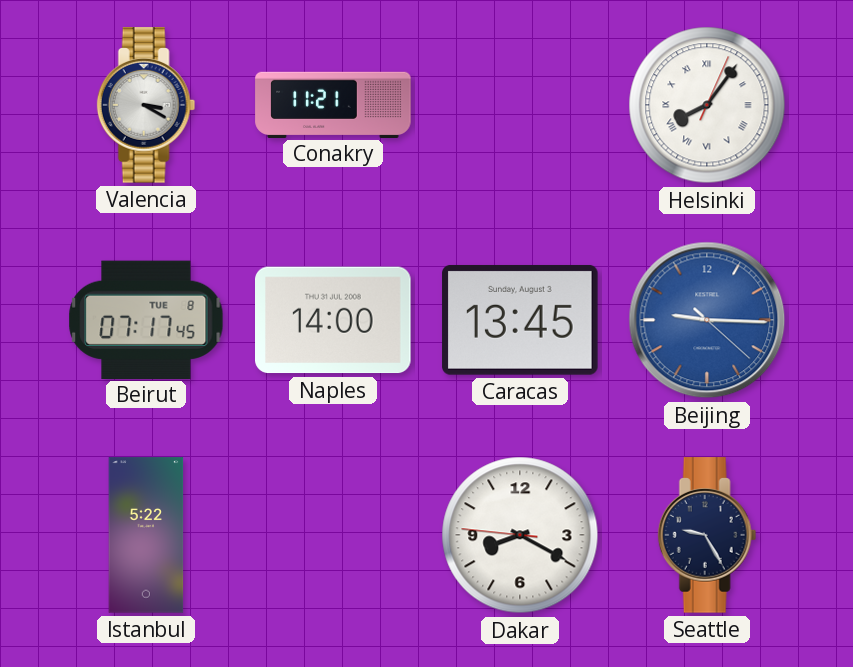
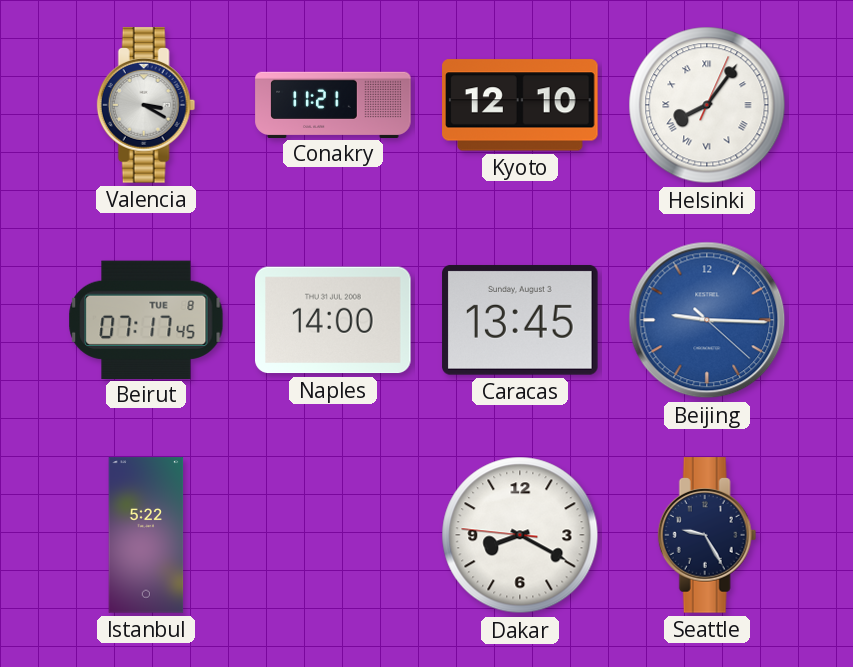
Kyoto: none -> 12:10
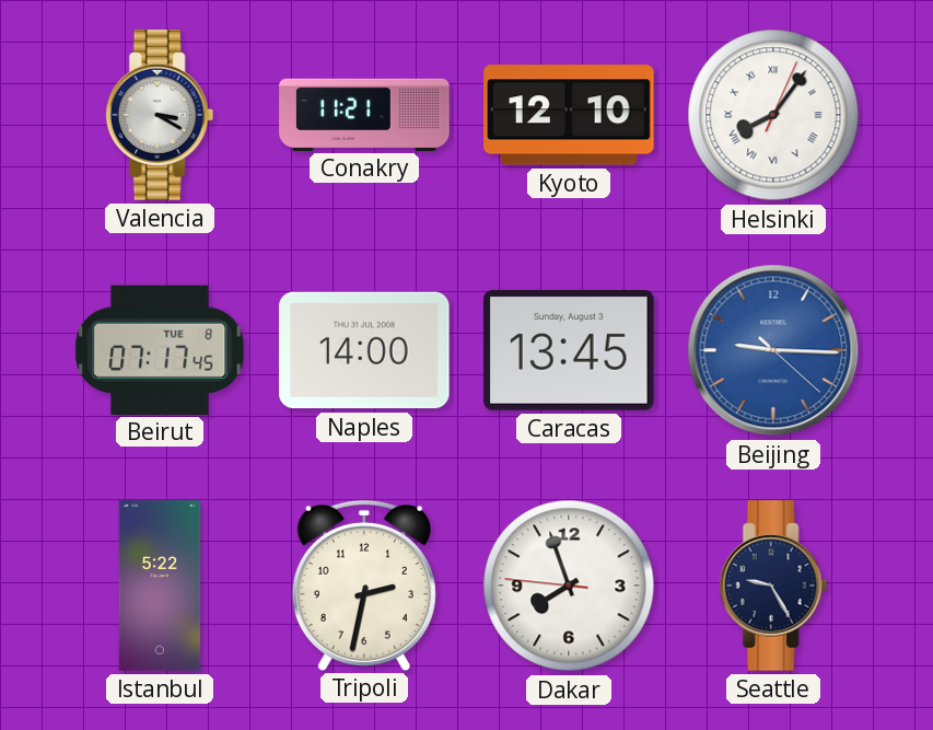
Tripoli: none -> 2:32
Dakar: 8:19 -> 7:56
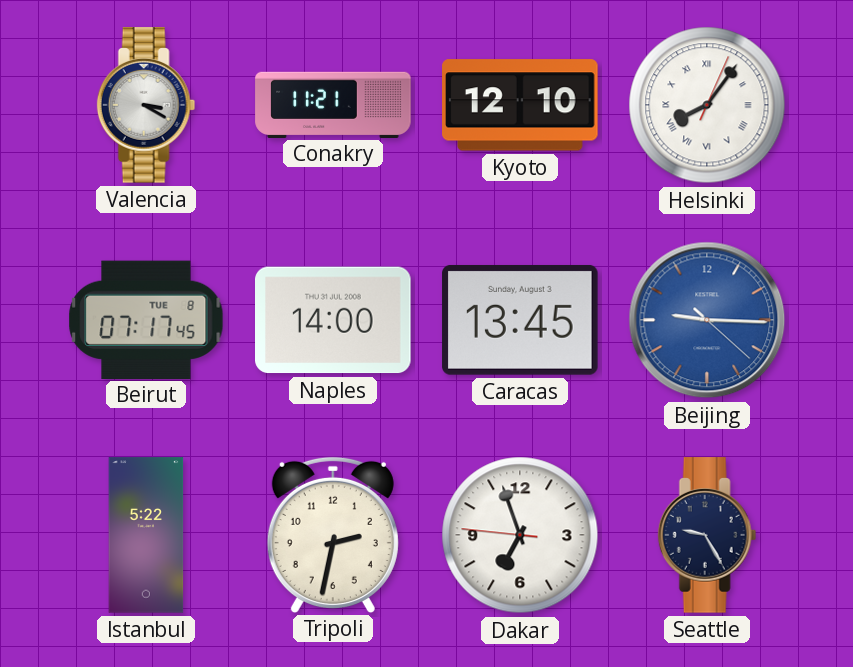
Dakar: 7:56 -> 6:56
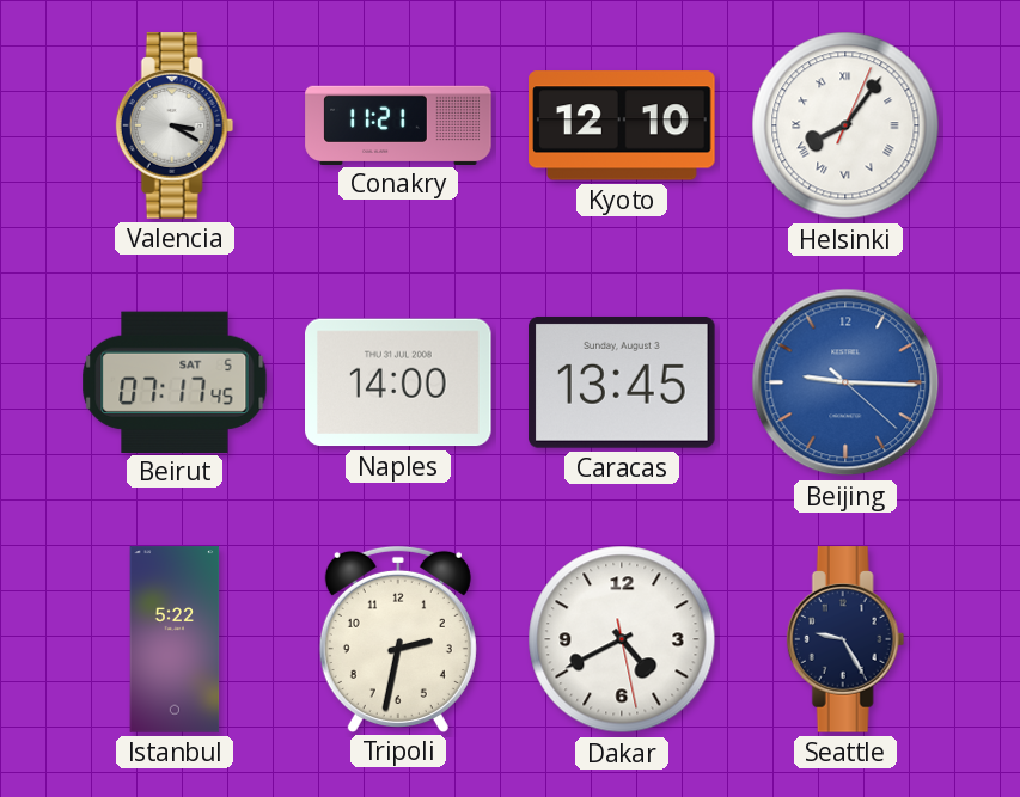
Beirut date: TUE 8 -> SAT 5
Dakar: 6:56 -> 4:40
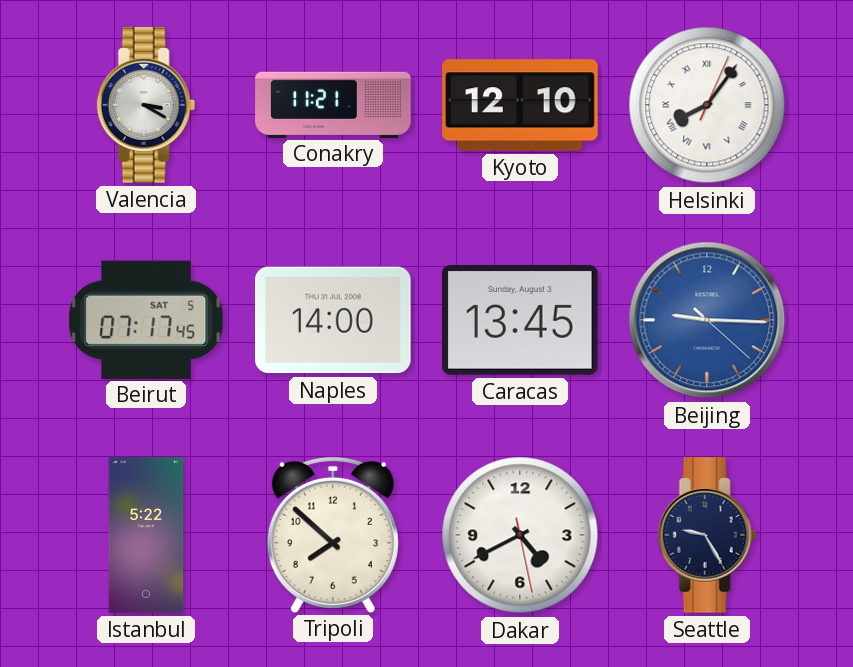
Tripoli: 2:32 -> 7:52
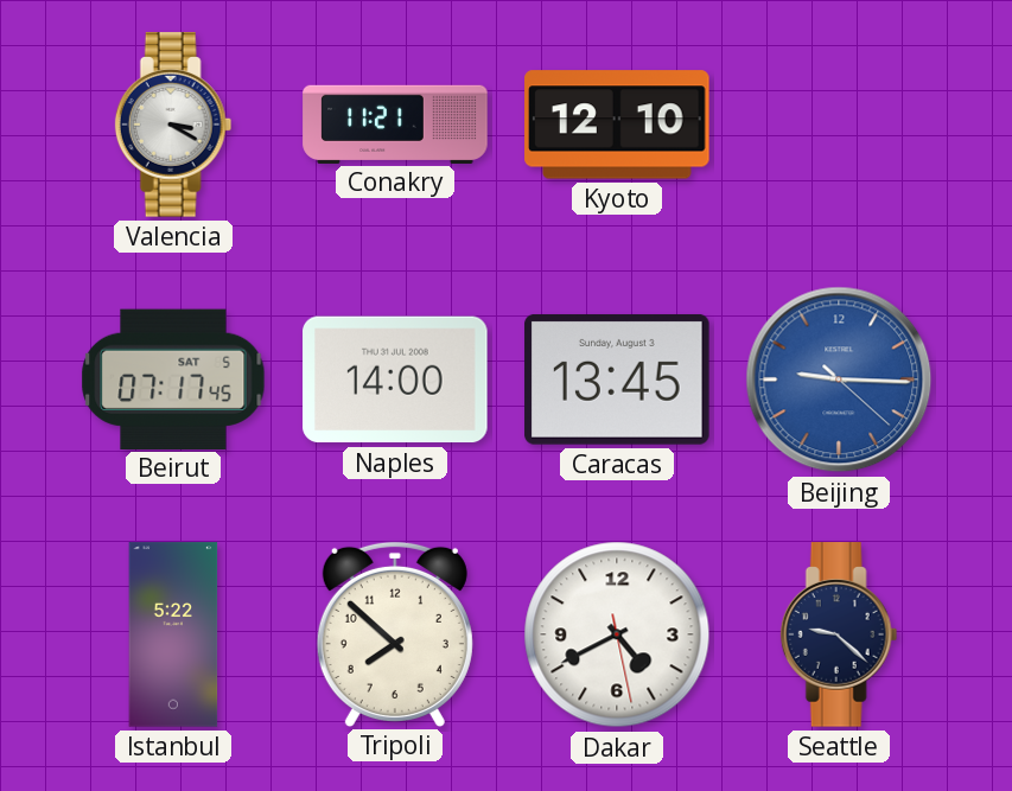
Helsinki: 8:06 -> none
Seattle: 9:25 -> 9:22
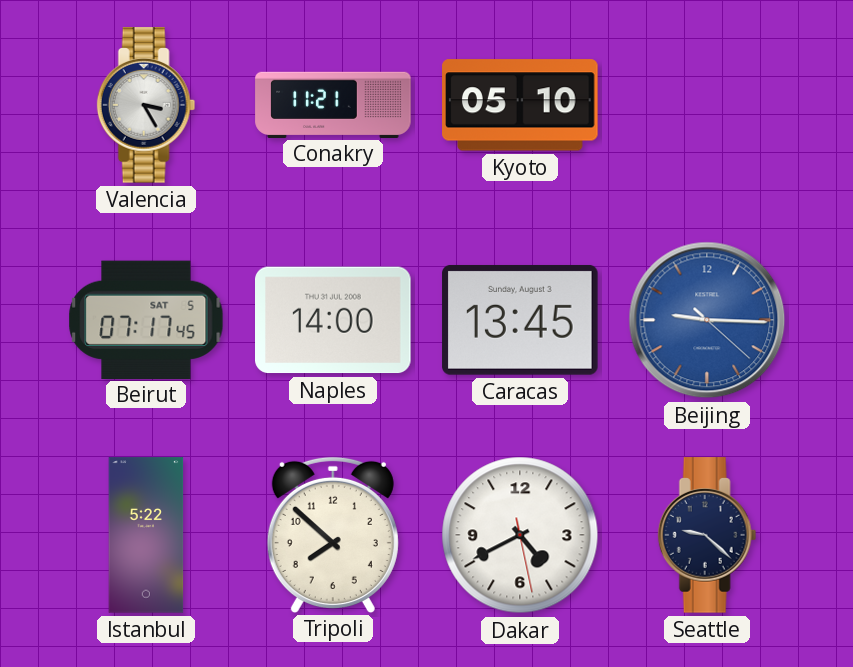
Valencia: 3:20 -> 3:25
Kyoto: 12:10 -> 05:10
